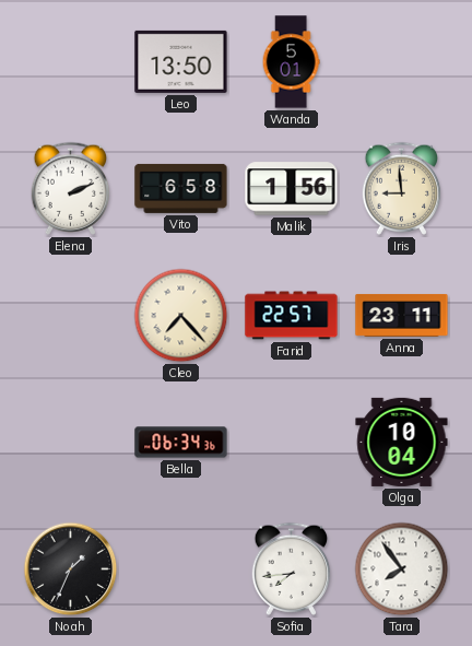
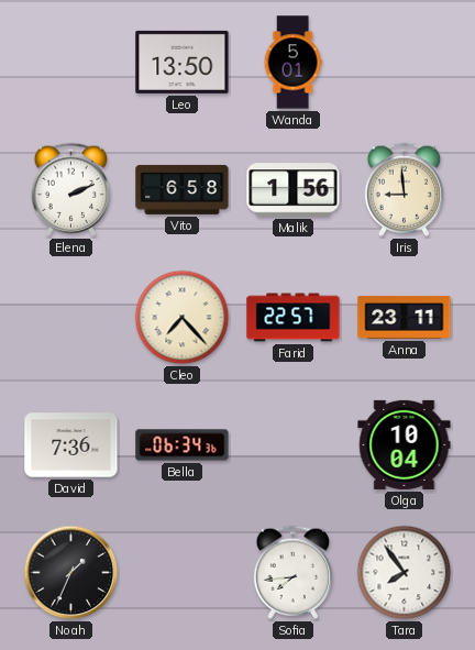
David: none -> 7:36
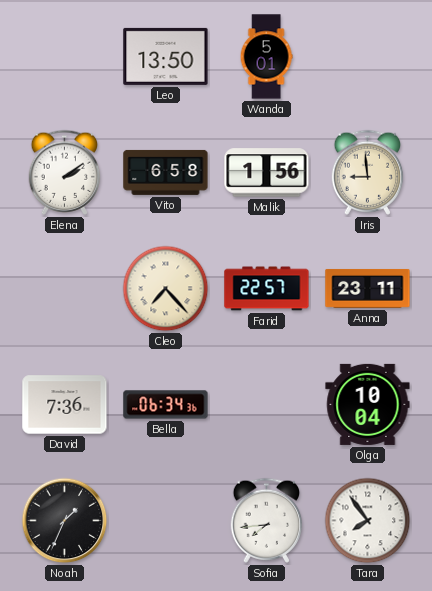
Elena: 2:11 -> 2:09
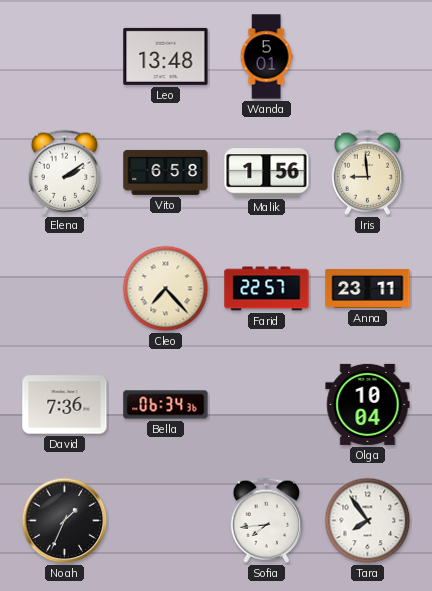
Leo: 13:50 -> 13:48
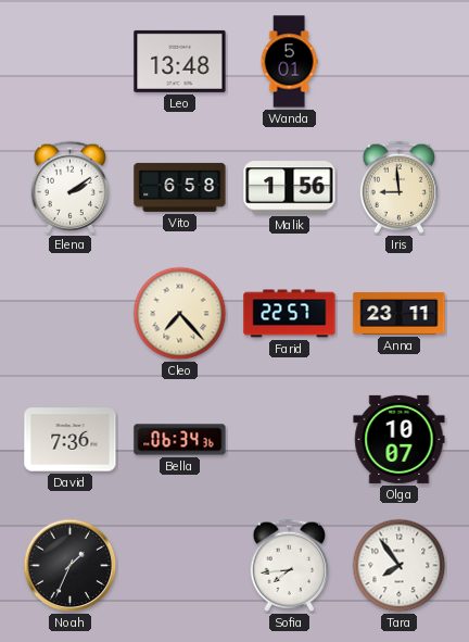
Olga: 10:04 -> 10:07
